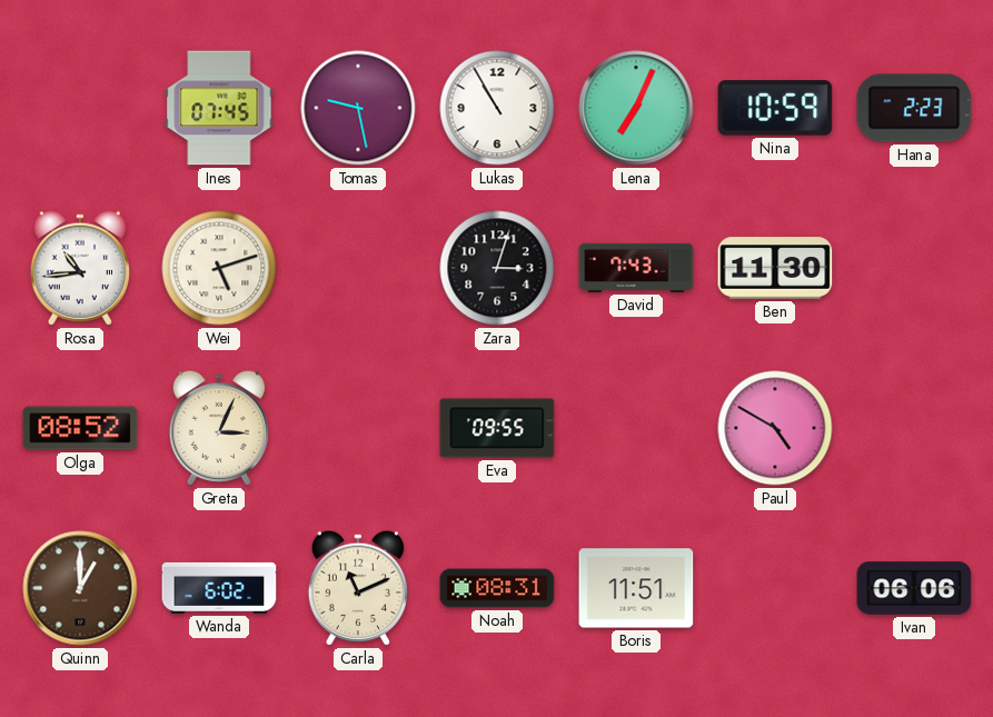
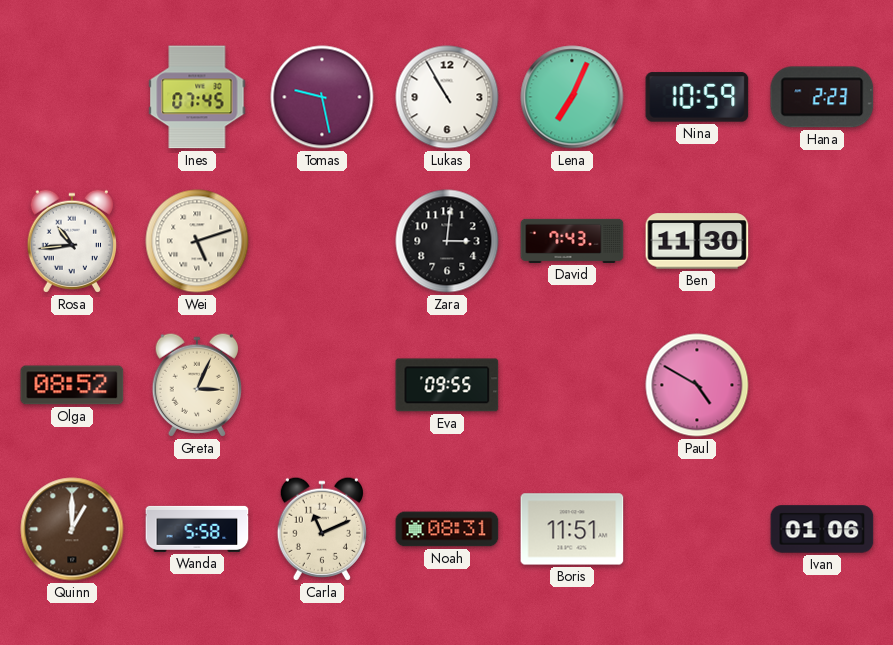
Zara: 3:03 -> 3:01
Wanda: 6:02 -> 5:58
Ivan: 06:06 -> 01:06
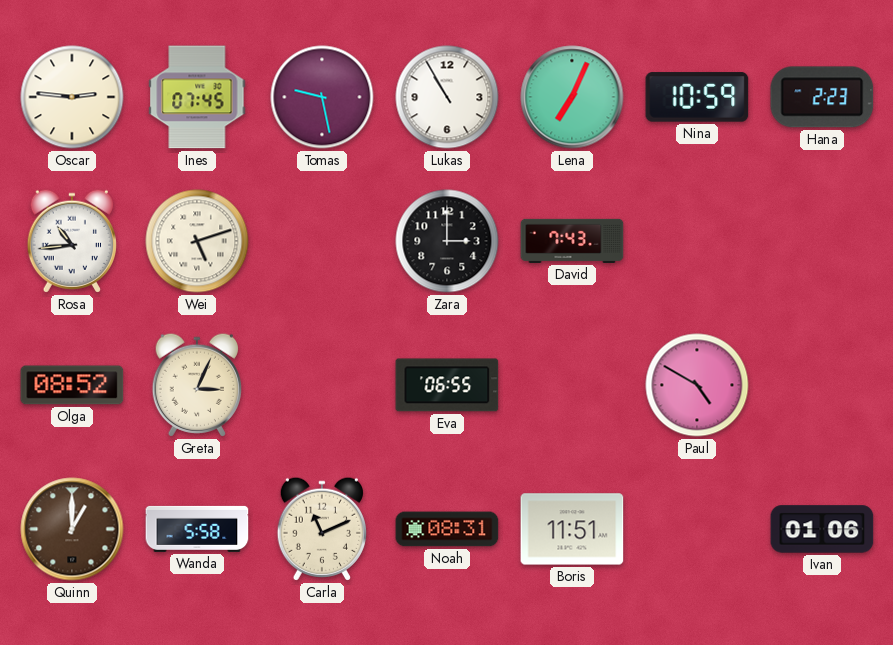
Oscar: none -> 2:46
Zara: 3:01 -> 3:00
Ben: 11:30 -> none
Eva: 09:55 -> 06:55
